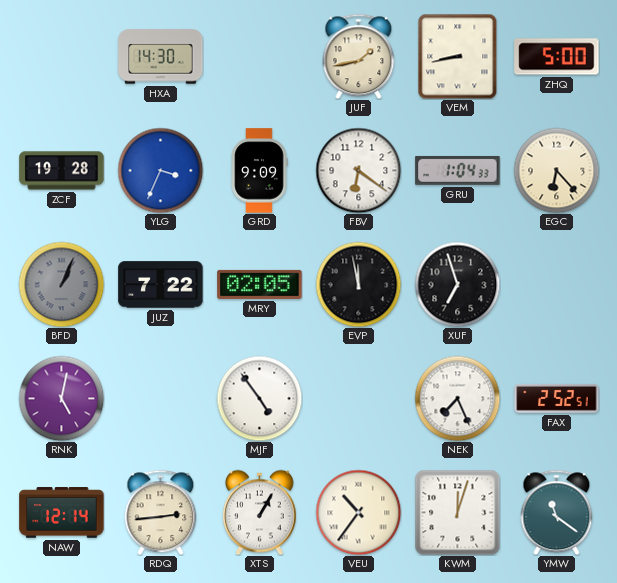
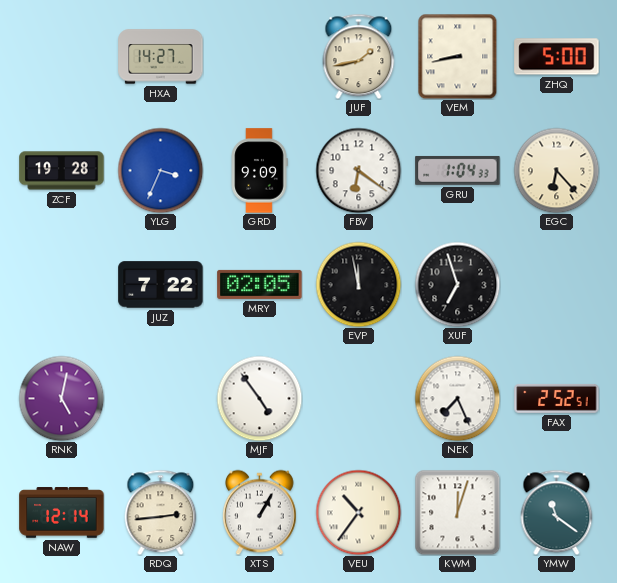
HXA: 14:30 -> 14:27
BFD: 1:04 -> none
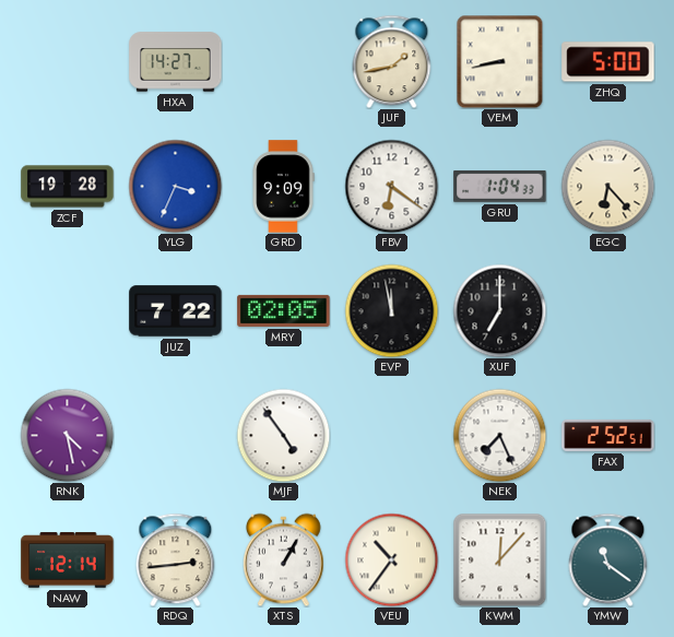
XUF: 6:57 -> 7:00
RNK: 5:02 -> 4:28
KWM: 12:03 -> 12:07
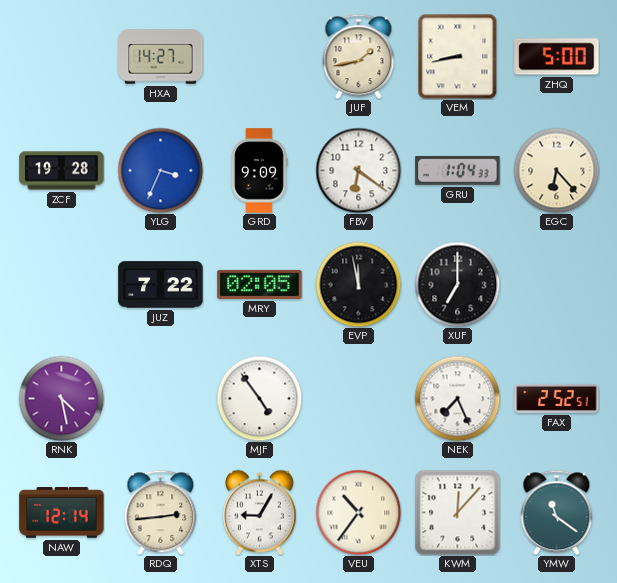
XTS: 1:05 -> 9:05
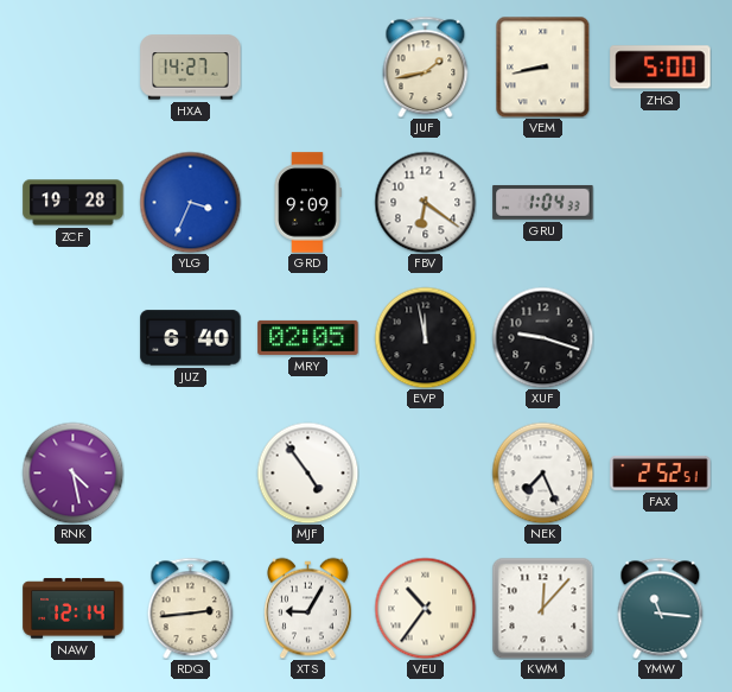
EGC: 6:23 -> none
JUZ: 7:22 -> 6:40
XUF: 7:00 -> 9:18
YMW: 11:21 -> 11:16
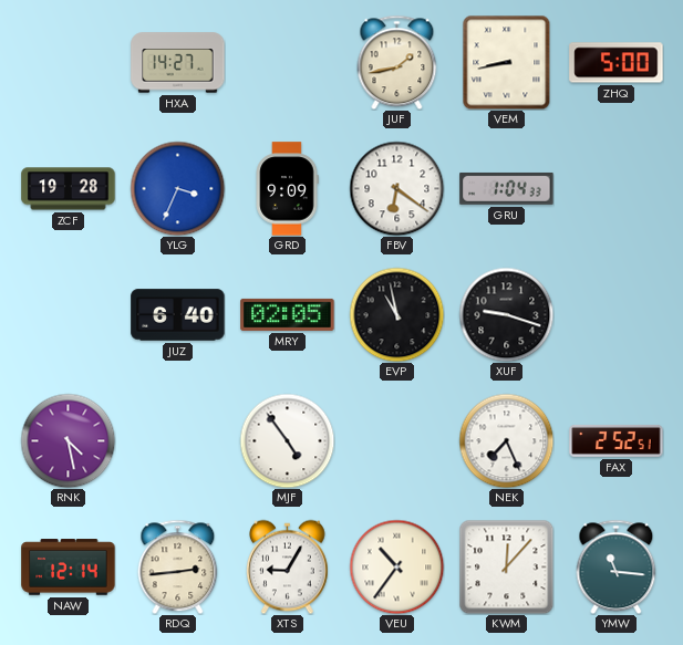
EVP: 11:58 -> 10:58
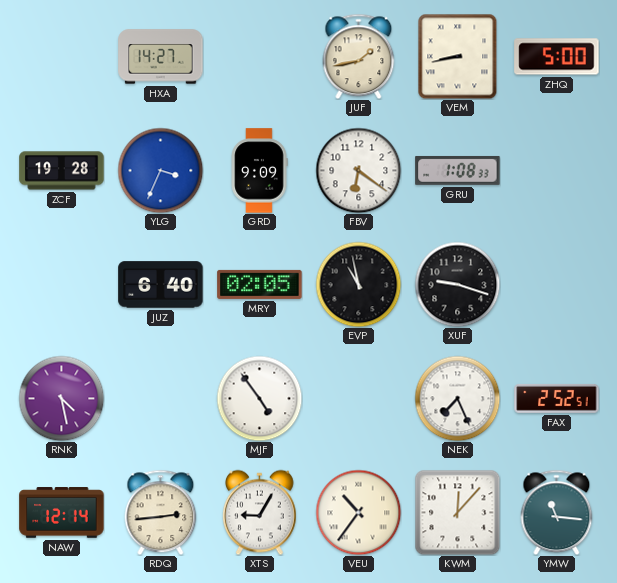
GRU: 1:04 -> 1:08
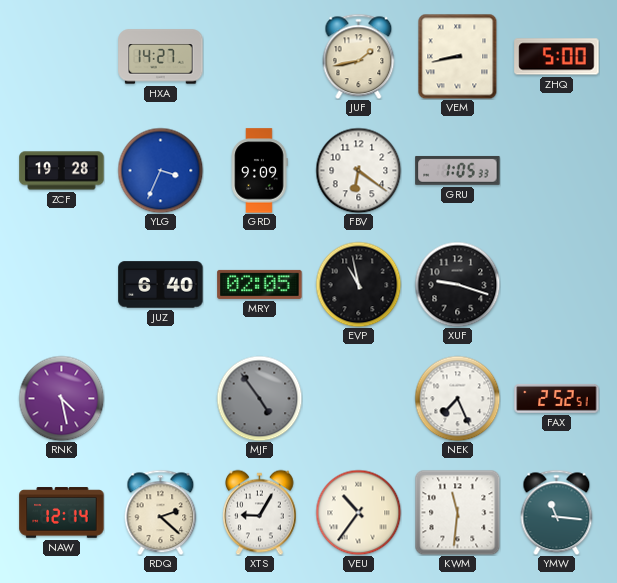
GRU: 1:08 -> 1:05
MJF dial: white -> grey
RDQ: 2:44 -> 2:22
KWM: 12:07 -> 11:31
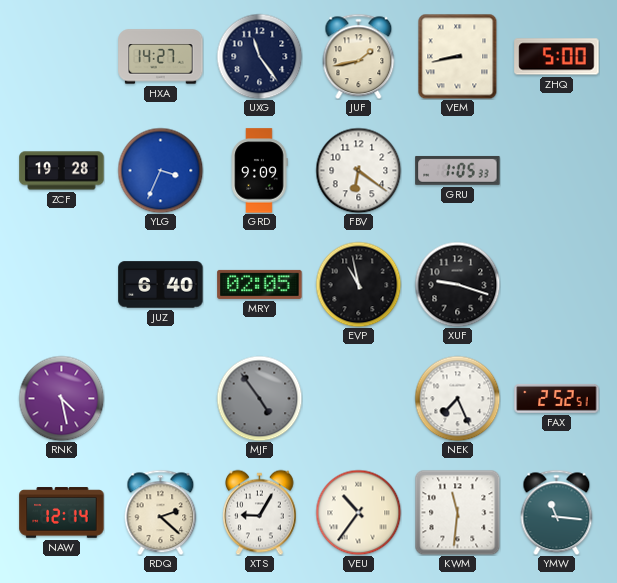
UXG: none -> 11:24
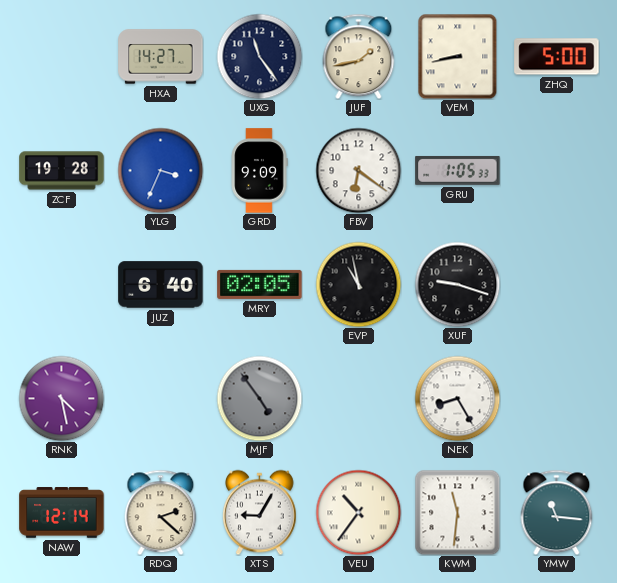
NEK: 7:26 -> 8:25
FAX: 2:52 -> none
